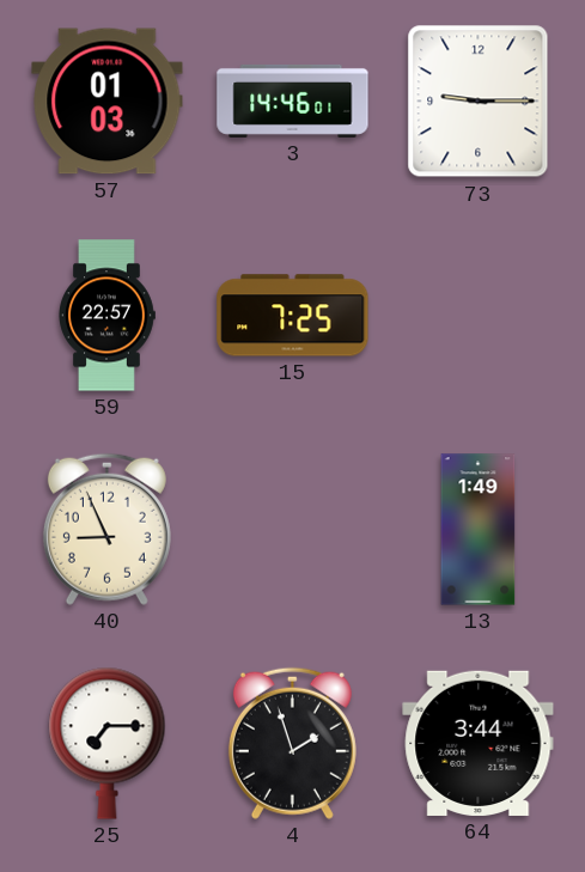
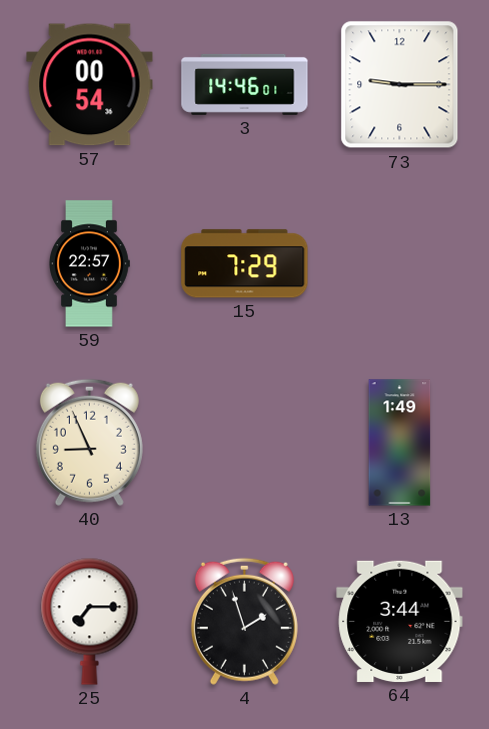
57: 01:03 -> 00:54
15: 7:25 -> 7:29
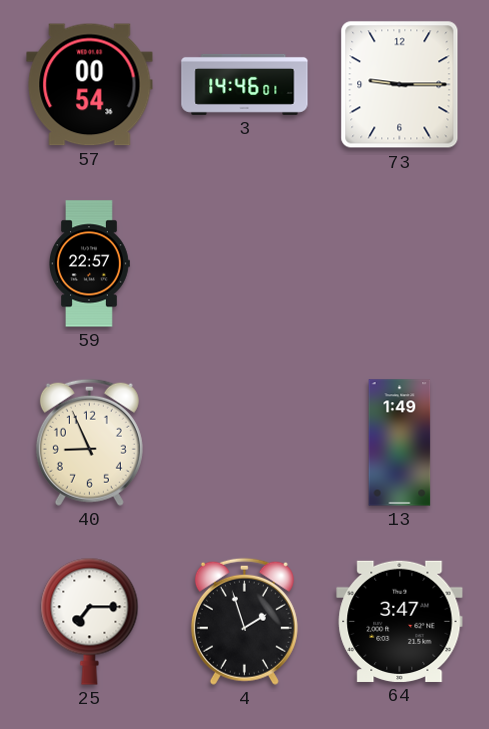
15: 7:29 -> none
64: 3:44 -> 3:47
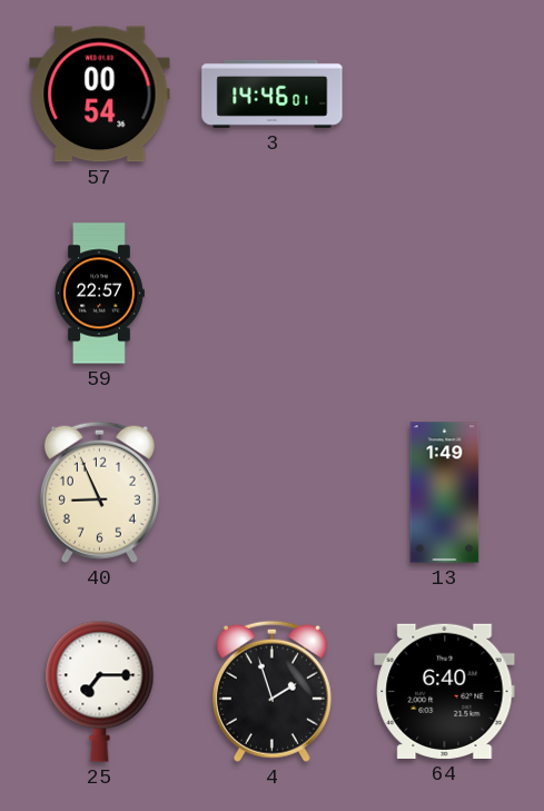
73: 9:15 -> none
64: 3:47 -> 6:40
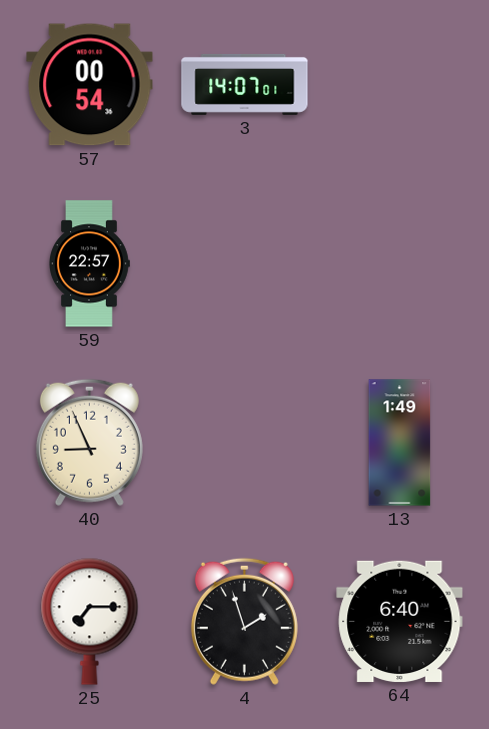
3: 14:46 -> 14:07
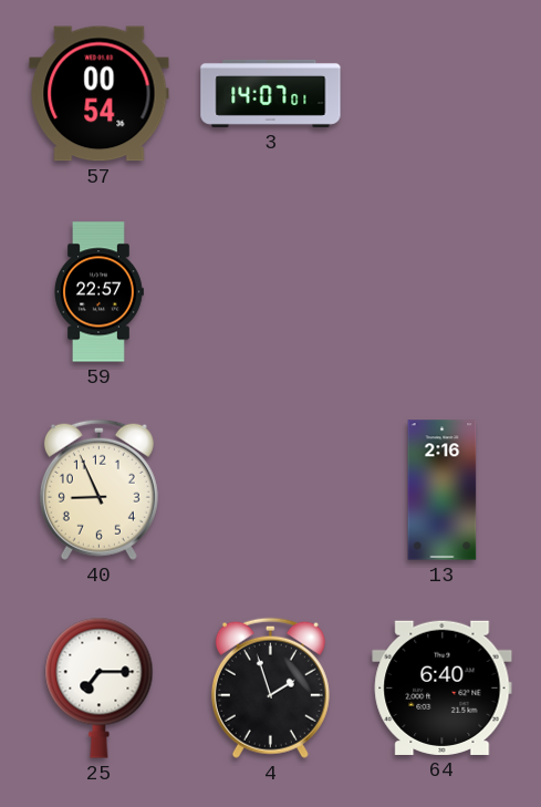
13: 1:49 -> 2:16
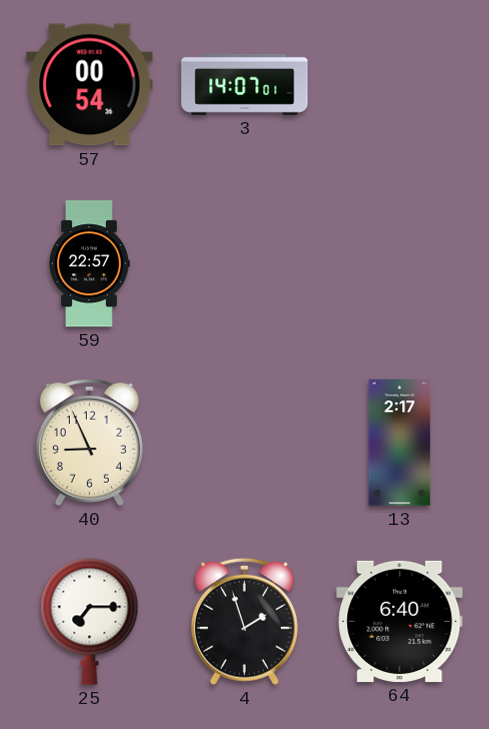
13: 2:16 -> 2:17
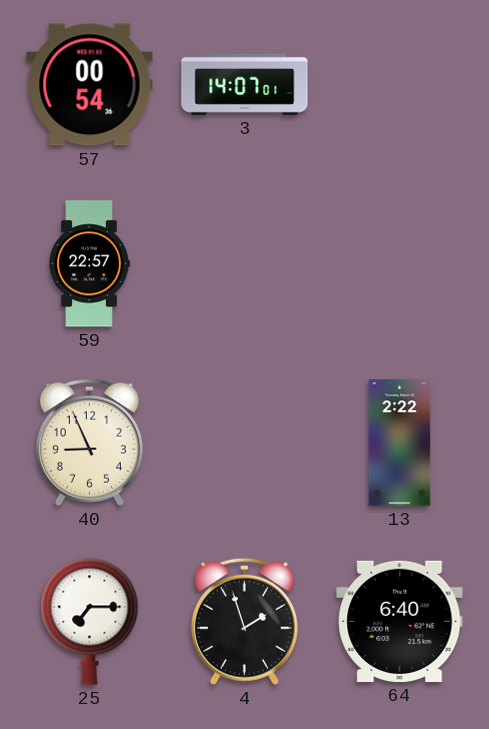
13: 2:17 -> 2:22
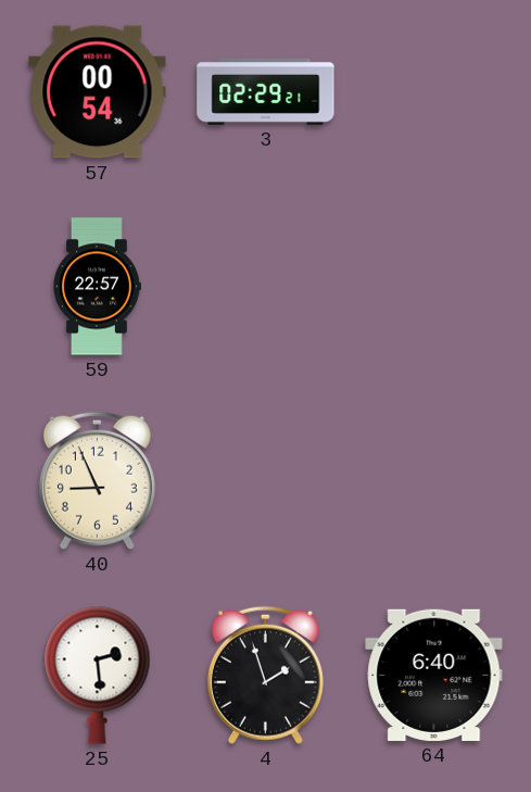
3: 14:07 -> 02:29
13: 2:22 -> none
25: 7:15 -> 2:29
